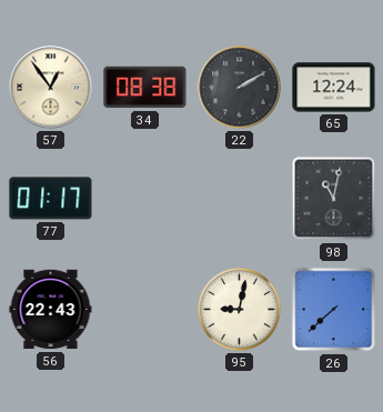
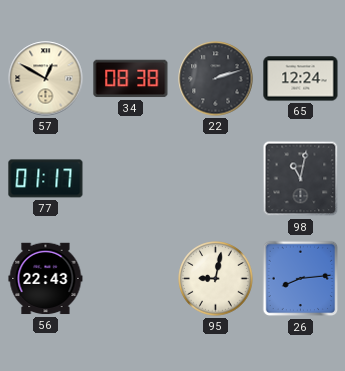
57: 12:54 -> 12:50
22: 2:10 -> 2:12
26: 7:38 -> 8:14
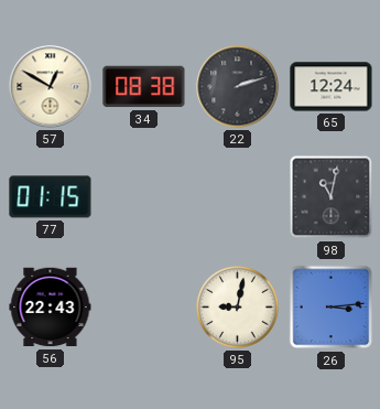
77: 01:17 -> 01:15
26: 8:14 -> 3:14
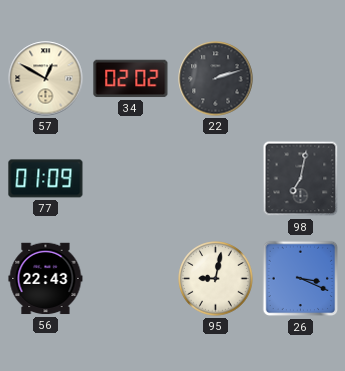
34: 08:38 -> 02:02
65: 12:24 -> none
77: 01:15 -> 01:09
98: 11:02 -> 7:02
26: 3:14 -> 3:19
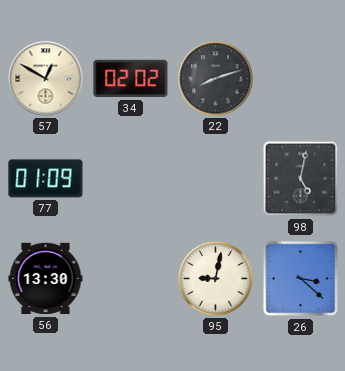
22: 2:12 -> 8:12
98: 7:02 -> 5:02
56: 22:43 -> 13:30
26: 3:19 -> 3:22
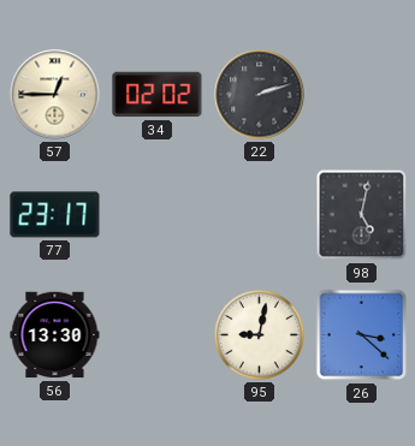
57: 12:50 -> 12:45
22: 8:12 -> 2:12
77: 01:09 -> 23:17
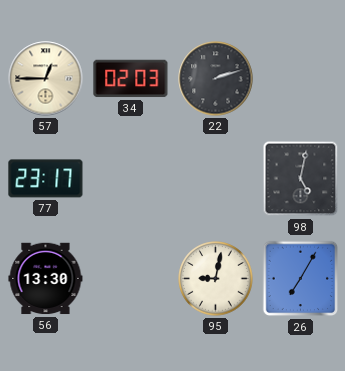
34: 02:02 -> 02:03
26: 3:22 -> 7:05
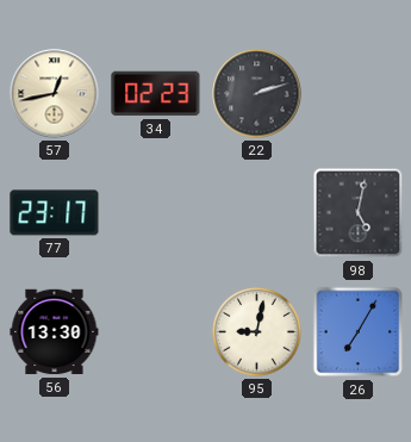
57: 12:45 -> 12:43
34: 02:03 -> 02:23
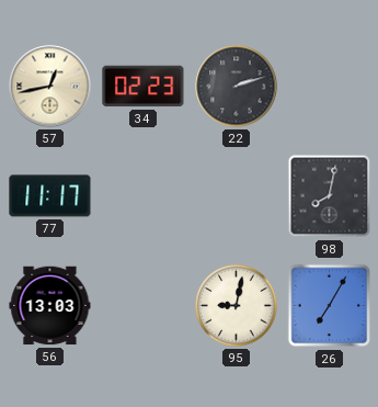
77: 23:17 -> 11:17
98: 5:02 -> 8:02
56: 13:30 -> 13:03
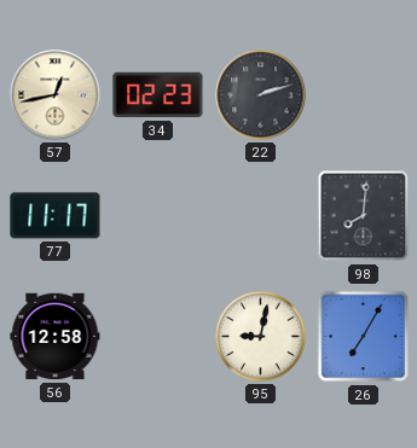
98: 8:02 -> 8:01
56: 13:03 -> 12:58
